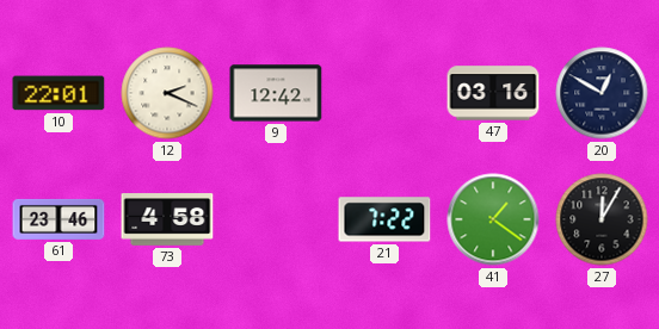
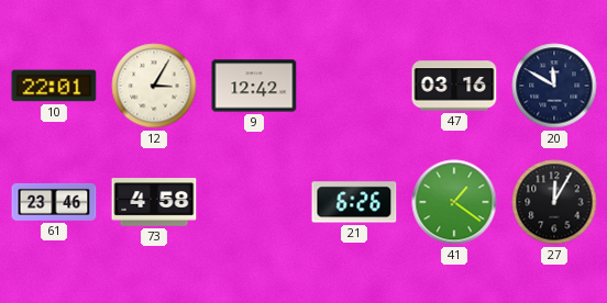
12: 2:19 -> 3:05
20: 12:50 -> 11:50
21: 7:22 -> 6:26
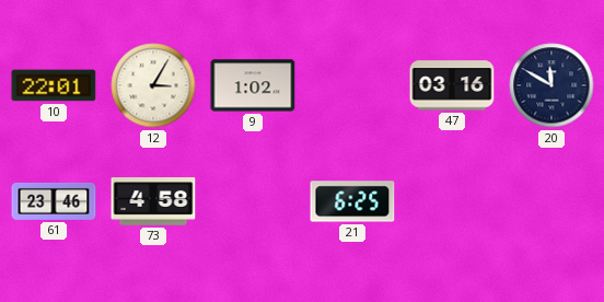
9: 12:42 -> 1:02
21: 6:26 -> 6:25
41: 1:21 -> none
27: 12:05 -> none
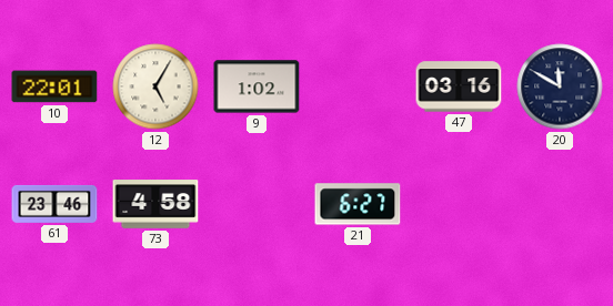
12: 3:05 -> 5:05
21: 6:25 -> 6:27
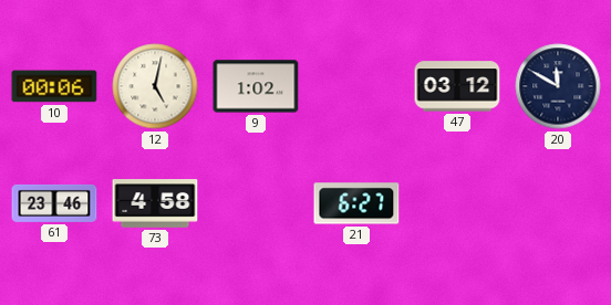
10: 22:01 -> 00:06
12: 5:05 -> 5:02
47: 03:16 -> 03:12
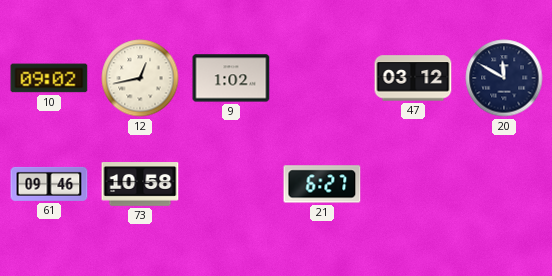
10: 00:06 -> 09:02
12: 5:02 -> 12:43
61: 23:46 -> 09:46
73: 4:58 -> 10:58
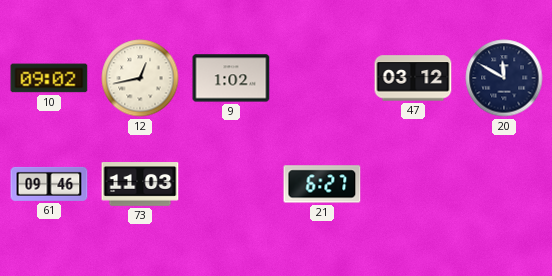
73: 10:58 -> 11:03
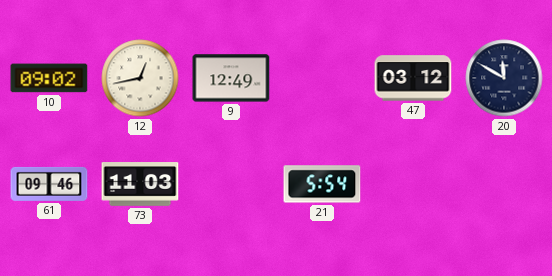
9: 1:02 -> 12:49
21: 6:27 -> 5:54
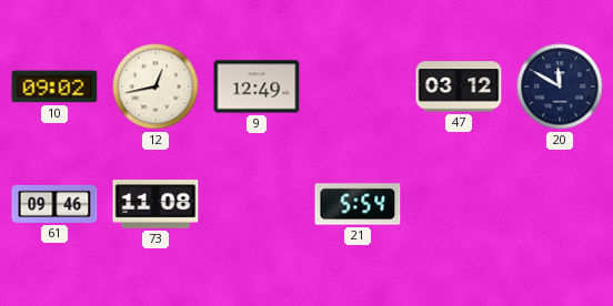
73: 11:03 -> 11:08
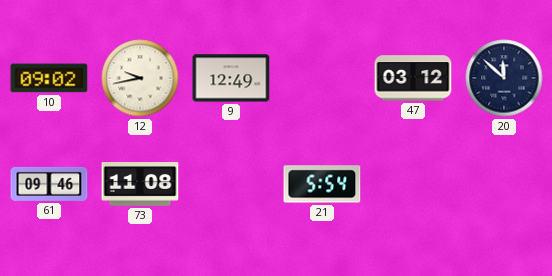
12: 12:43 -> 9:43
20: 11:50 -> 11:52
